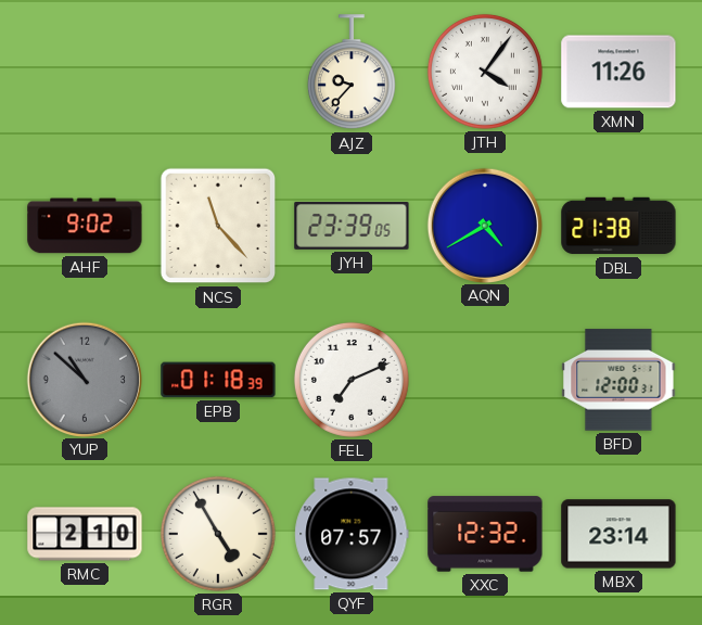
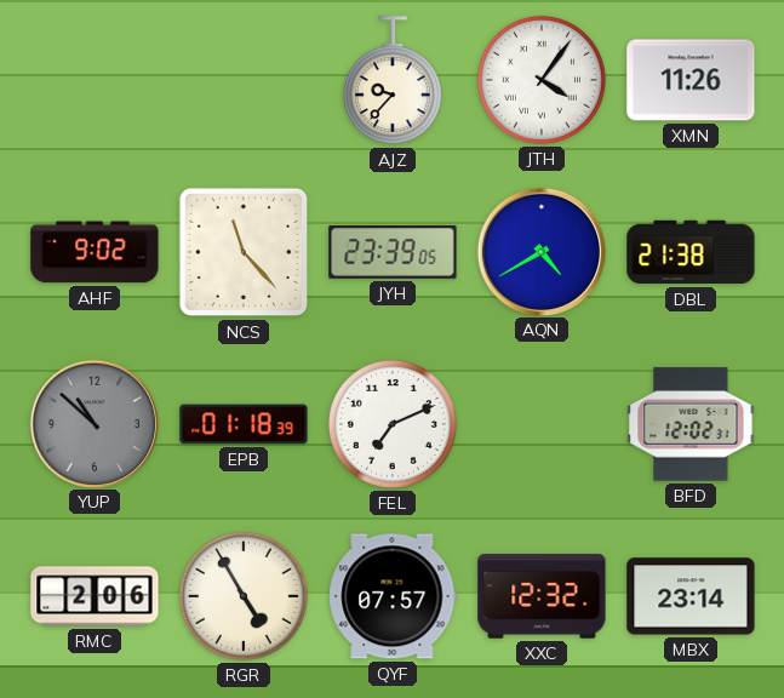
BFD: 12:00 -> 12:02
RMC: 2:10 -> 2:06
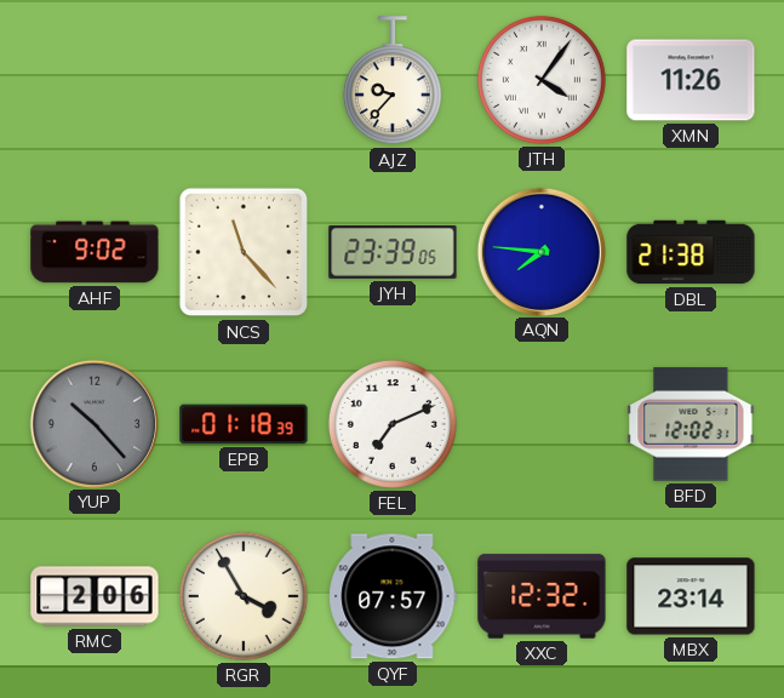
AQN: 4:40 -> 7:46
YUP: 10:52 -> 10:23
RGR: 4:55 -> 3:55
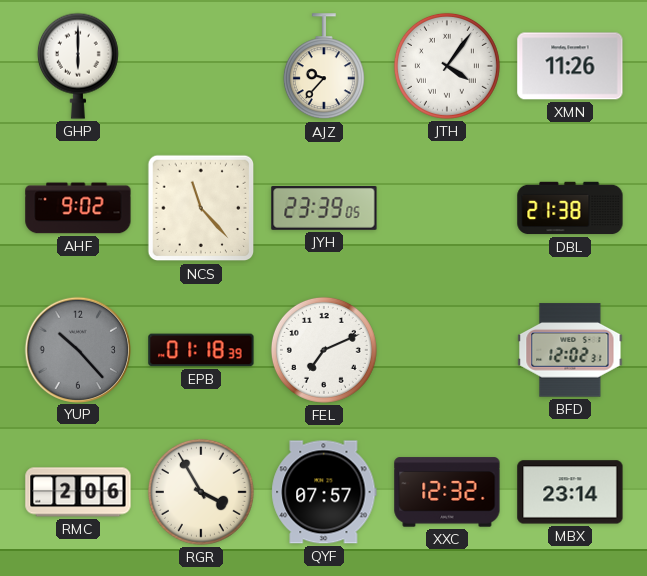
GHP: none -> 6:00
AQN: 7:46 -> none
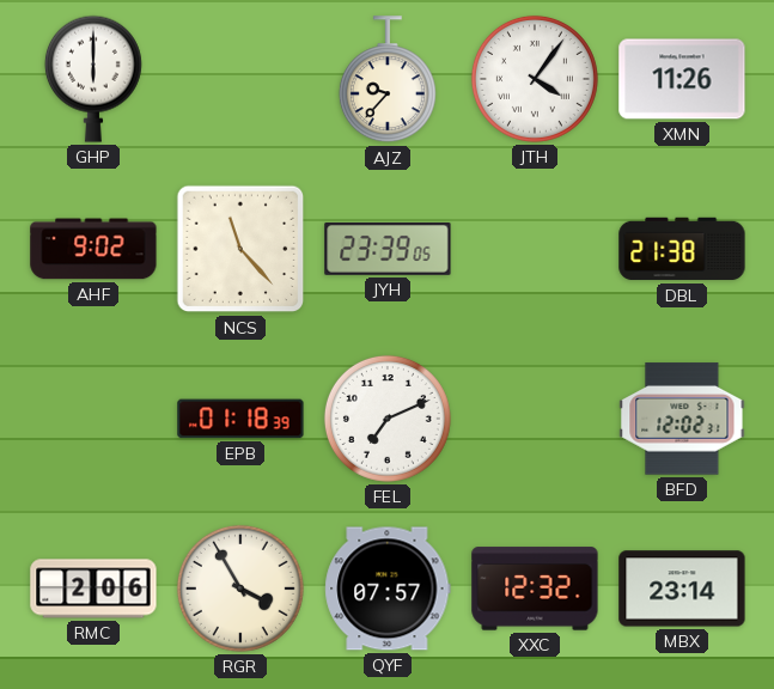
YUP: 10:23 -> none
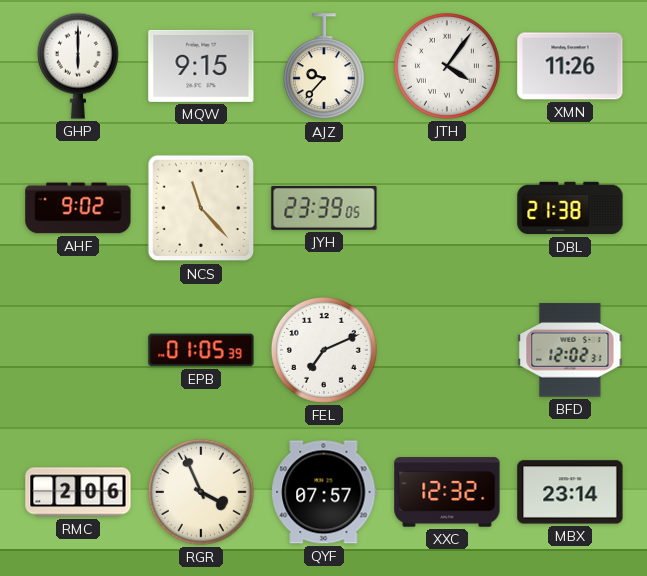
MQW: none -> 9:15
EPB: 01:18 -> 01:05
RGR: 3:55 -> 3:56
